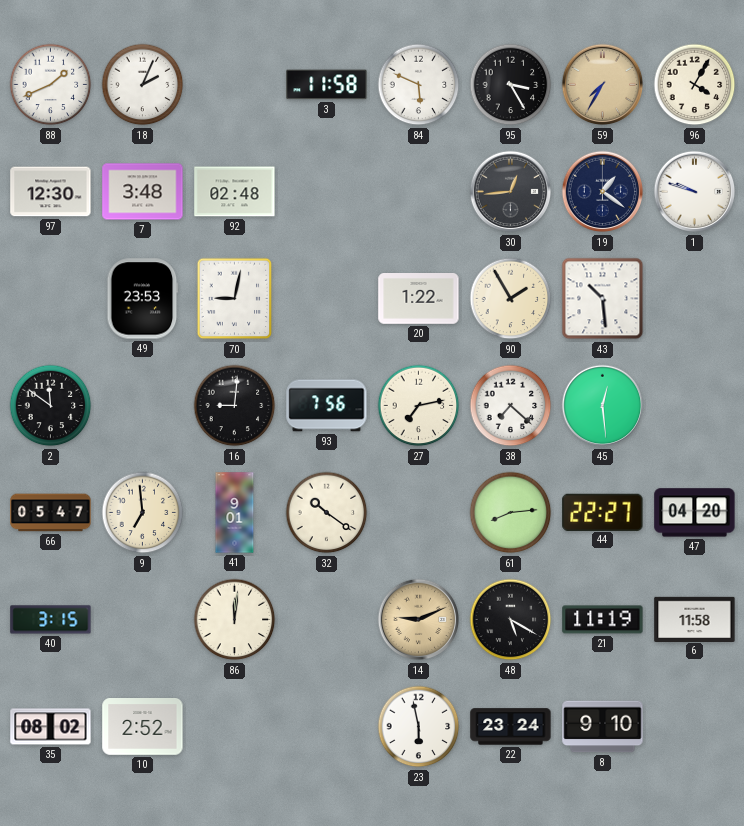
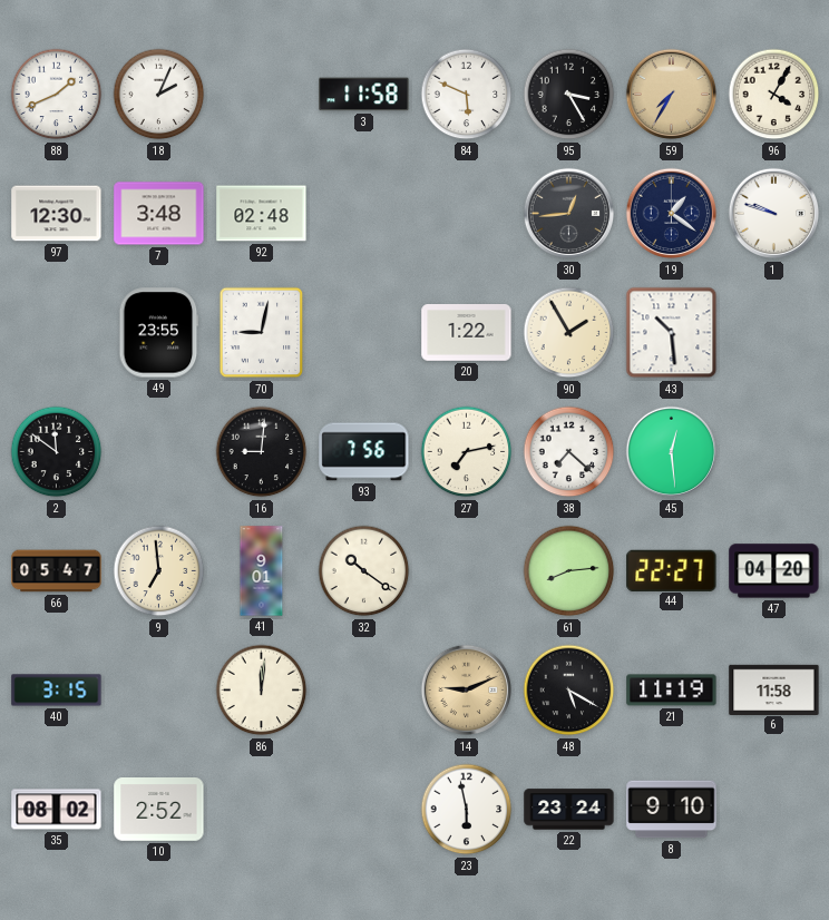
49: 23:53 -> 23:55
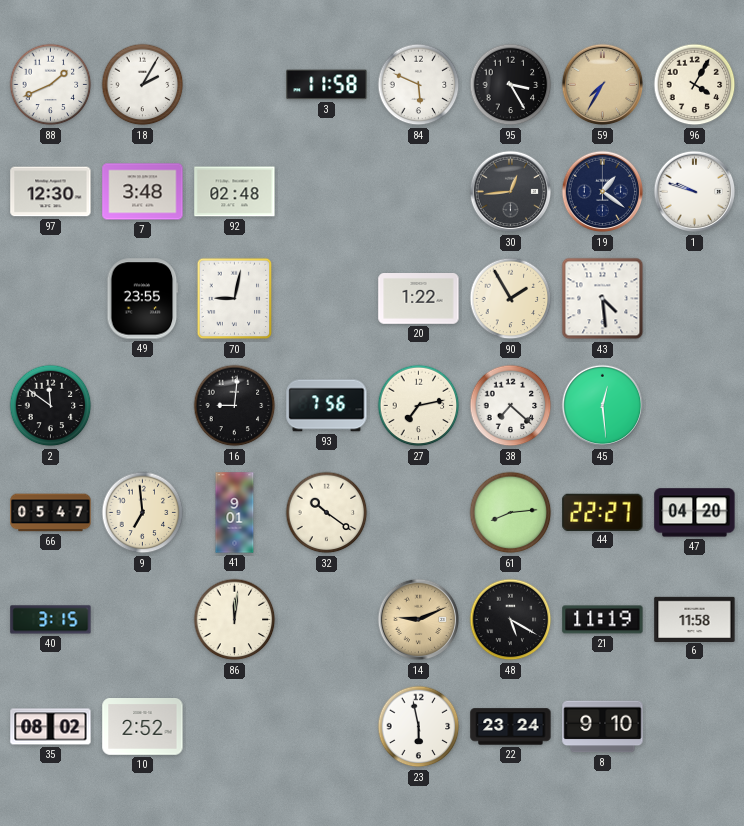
18: 2:04 -> 2:05
43: 10:29 -> 4:29
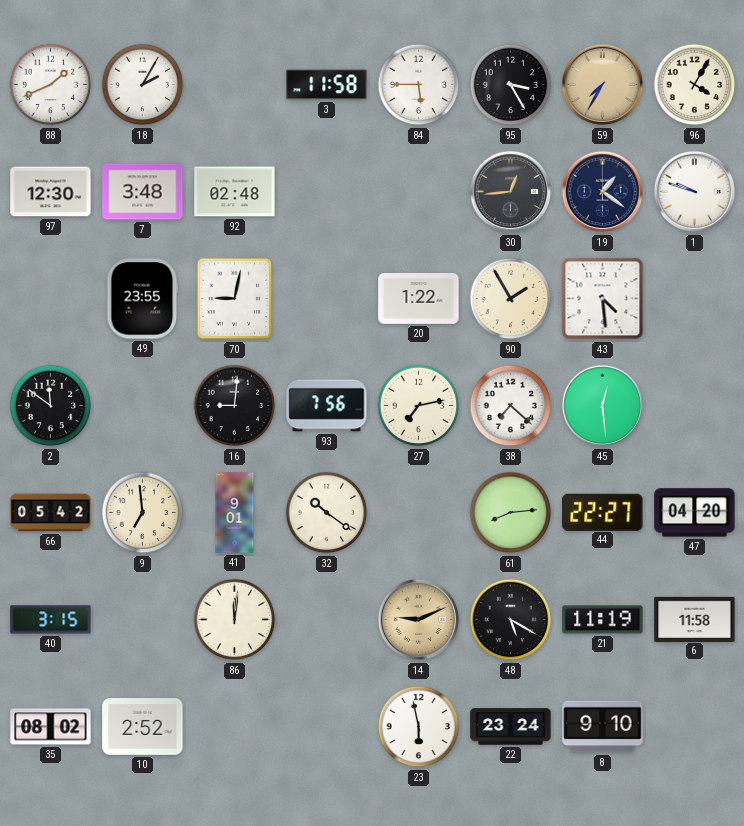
84: 5:49 -> 5:45
66: 05:47 -> 05:42
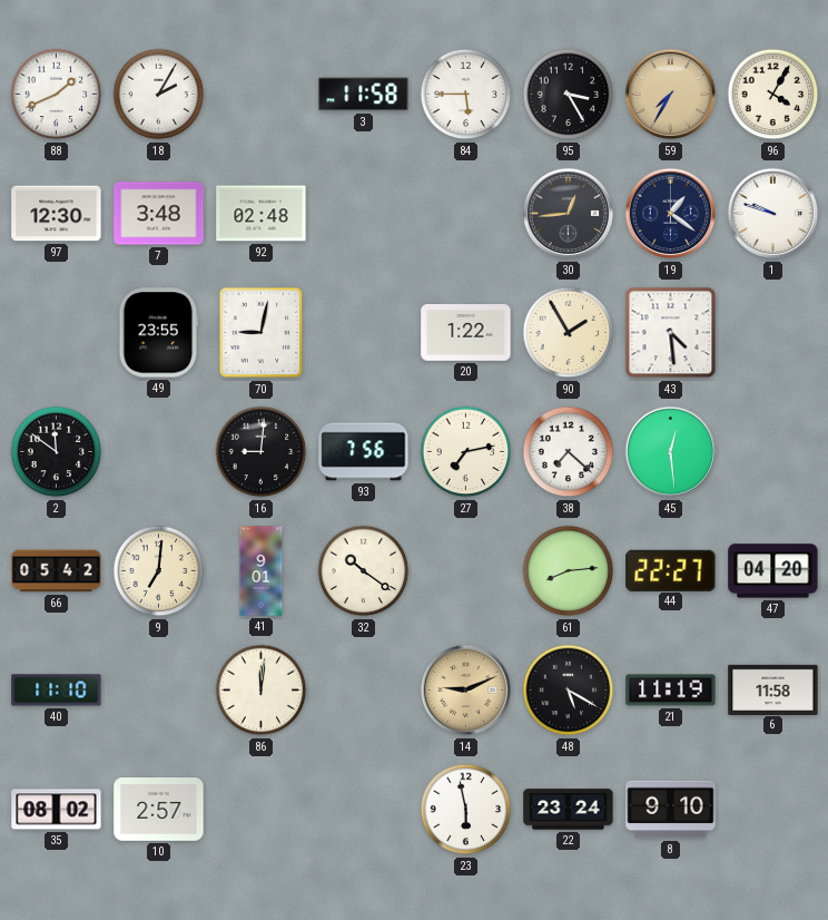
9: 6:59 -> 7:01
40: 3:15 -> 11:10
10: 2:52 -> 2:57
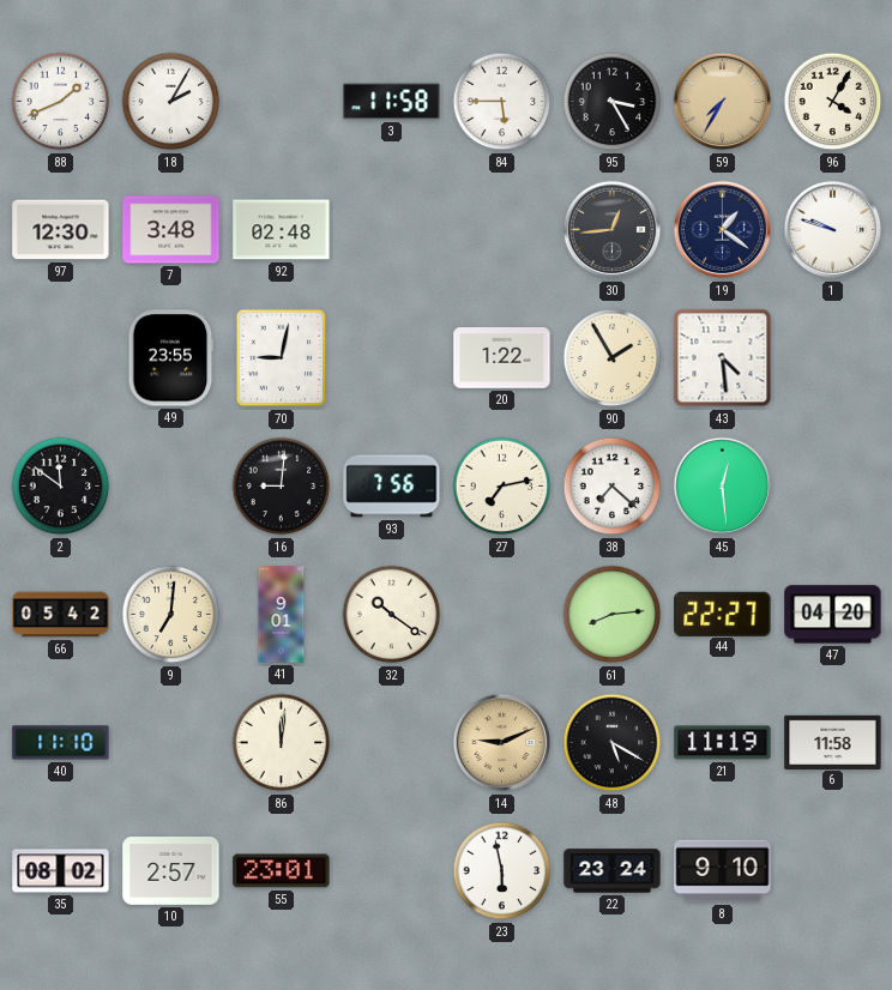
55: none -> 23:01
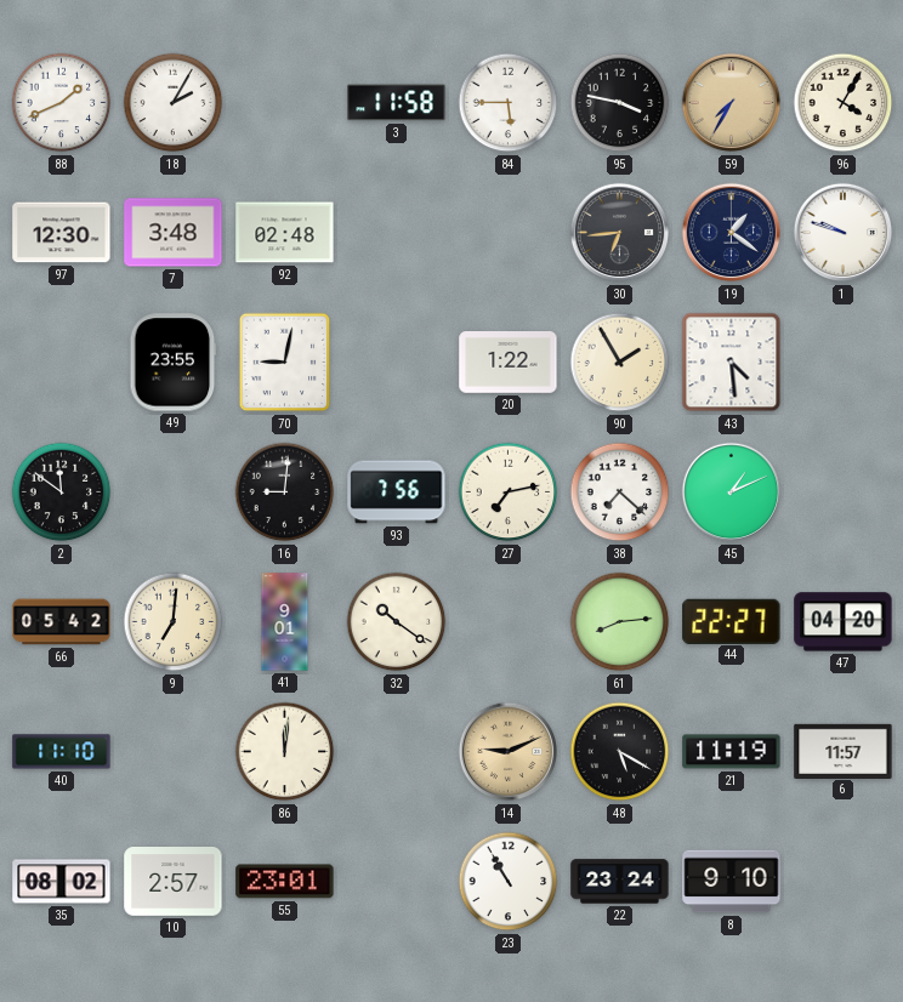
95: 3:25 -> 3:47
30: 12:44 -> 6:44
45: 12:29 -> 1:11
6: 11:58 -> 11:57
23: 5:58 -> 10:55
